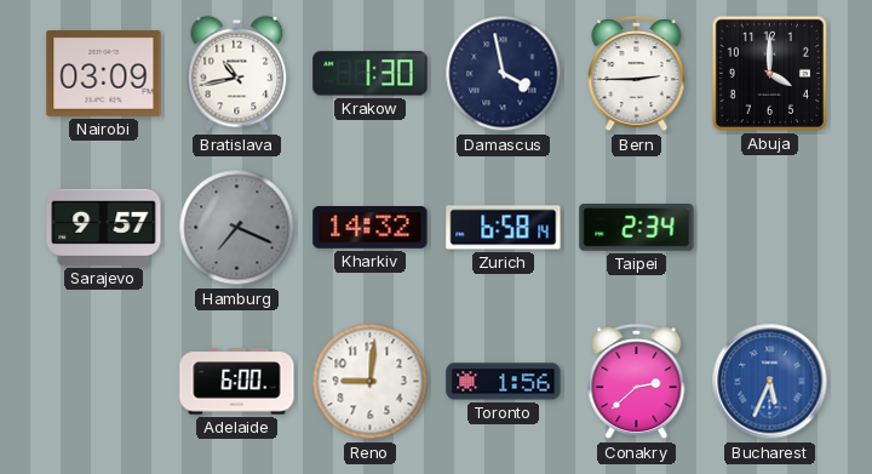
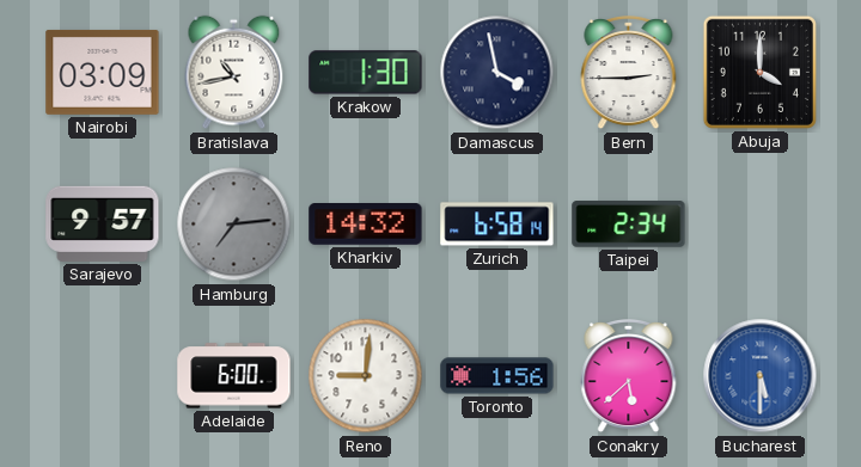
Hamburg: 7:19 -> 7:14
Conakry: 2:38 -> 5:38
Bucharest: 5:34 -> 5:30
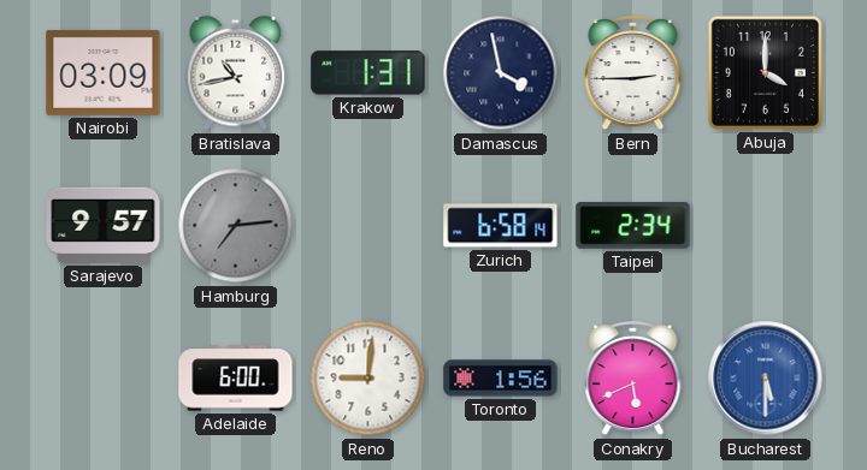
Krakow: 1:30 -> 1:31
Kharkiv: 14:32 -> none
Conakry: 5:38 -> 5:41
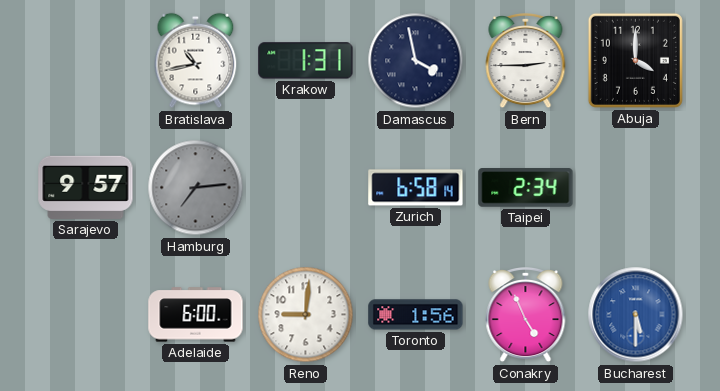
Nairobi: 03:09 -> none
Conakry: 5:41 -> 4:56
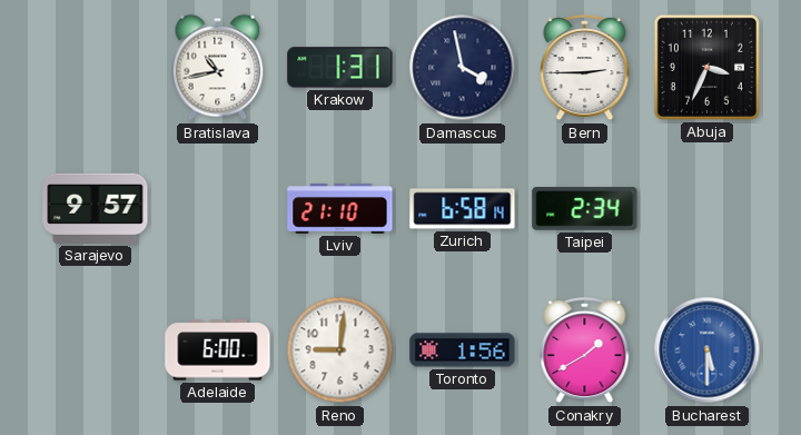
Abuja: 4:00 -> 3:34
Hamburg: 7:14 -> none
Lviv: none -> 21:10
Conakry: 4:56 -> 1:40
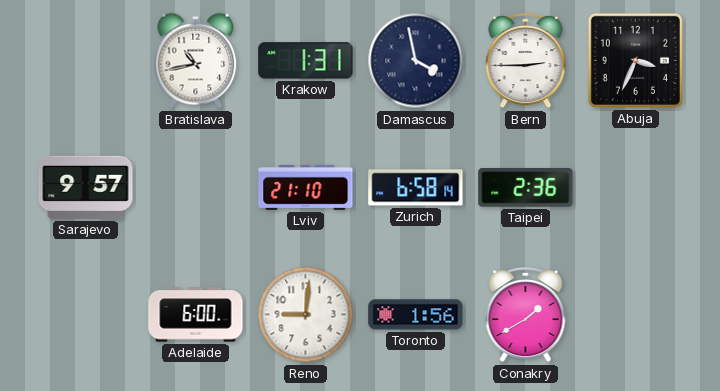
Taipei: 2:34 -> 2:36
Bucharest: 5:30 -> none
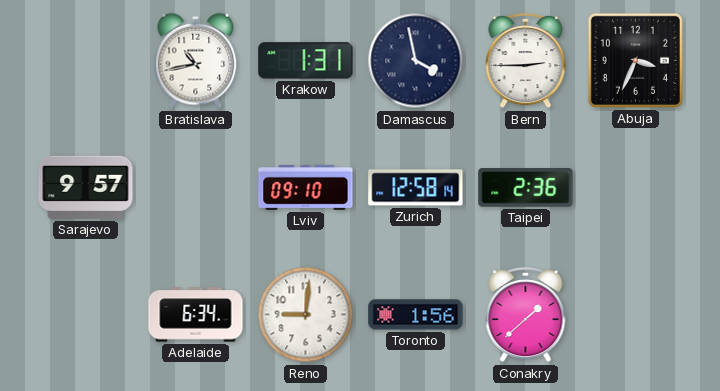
Lviv: 21:10 -> 09:10
Zurich: 6:58 -> 12:58
Adelaide: 6:00 -> 6:34
Conakry: 1:40 -> 1:38
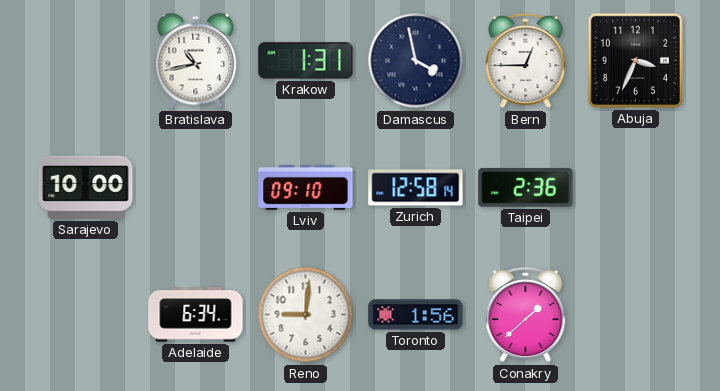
Bern: 2:45 -> 12:45
Sarajevo: 9:57 -> 10:00
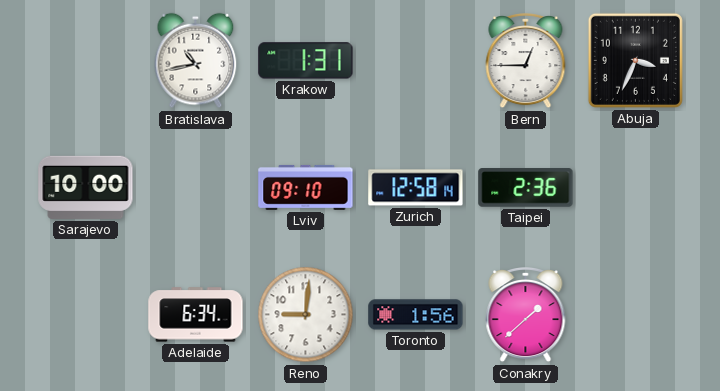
Damascus: 3:58 -> none
